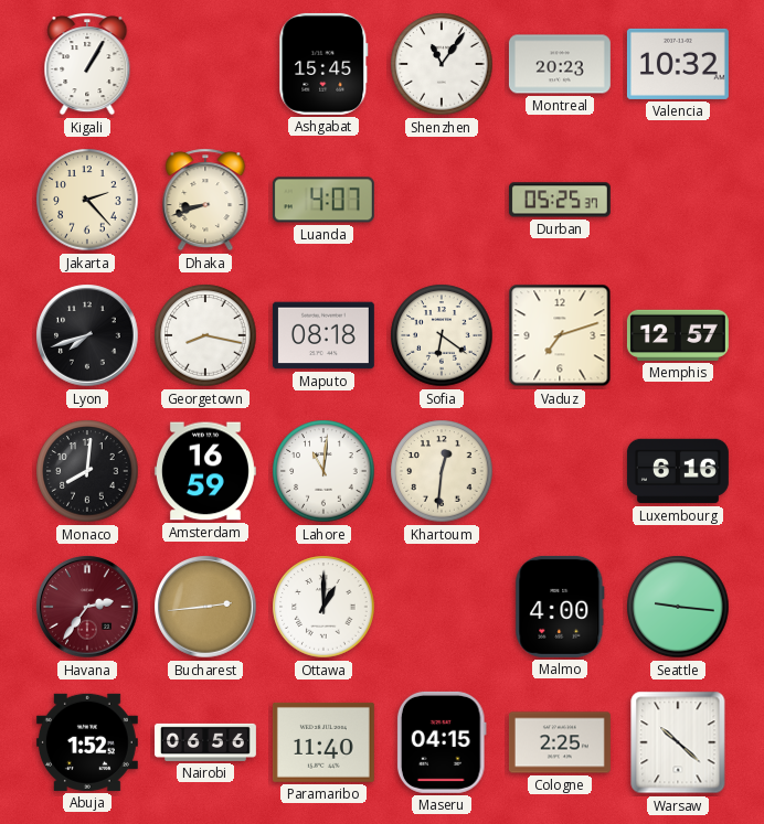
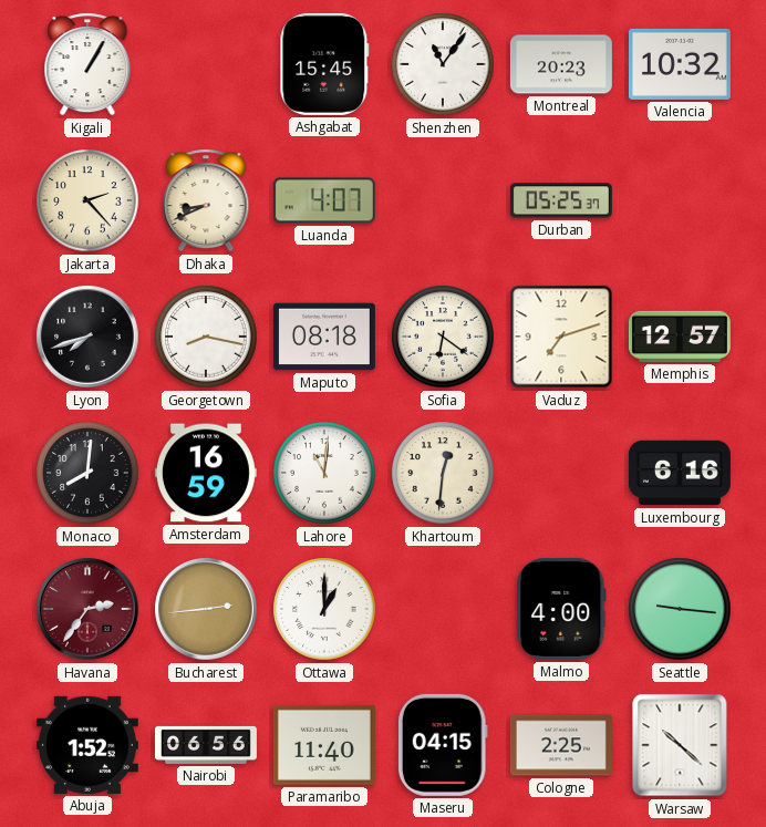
Dhaka: 8:42 -> 8:41
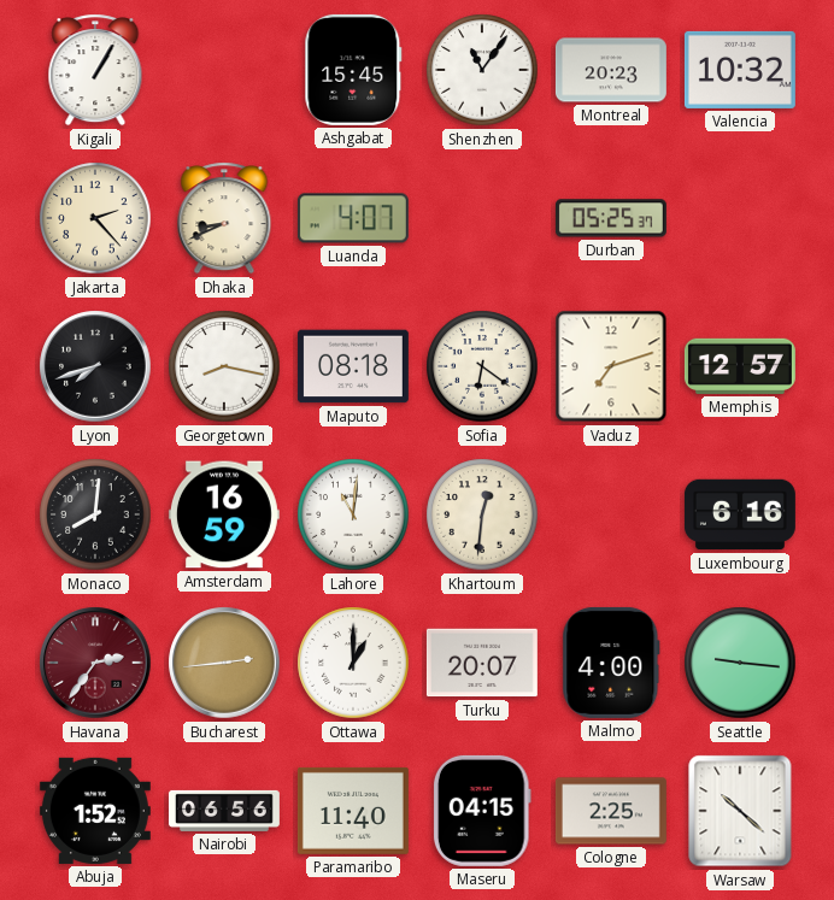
Turku: none -> 20:07
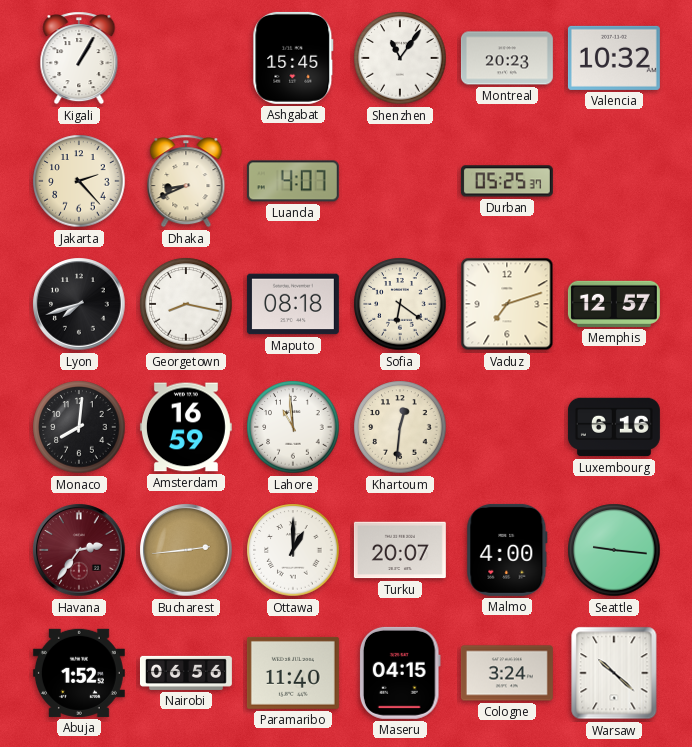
Lahore: 11:01 -> 10:59
Cologne: 2:25 -> 3:24
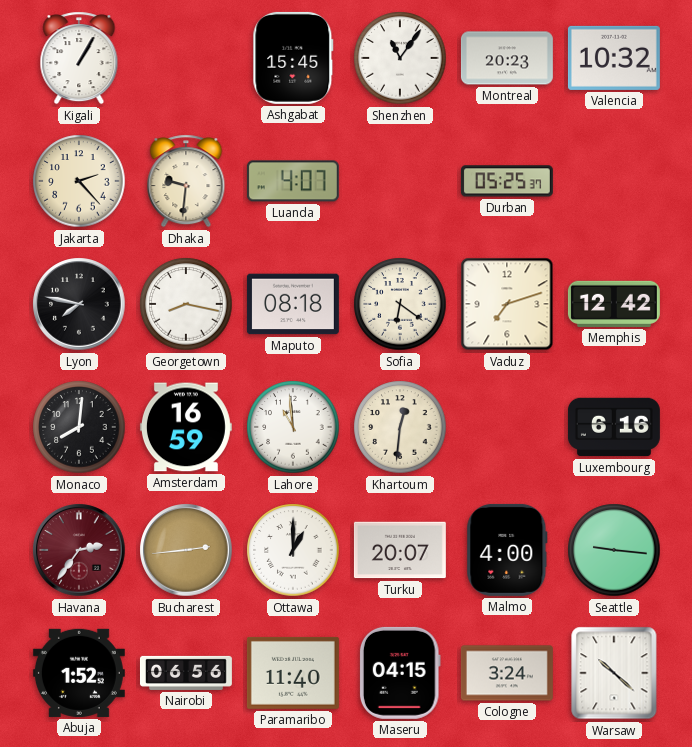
Dhaka: 8:41 -> 9:31
Lyon: 7:42 -> 7:47
Memphis: 12:57 -> 12:42
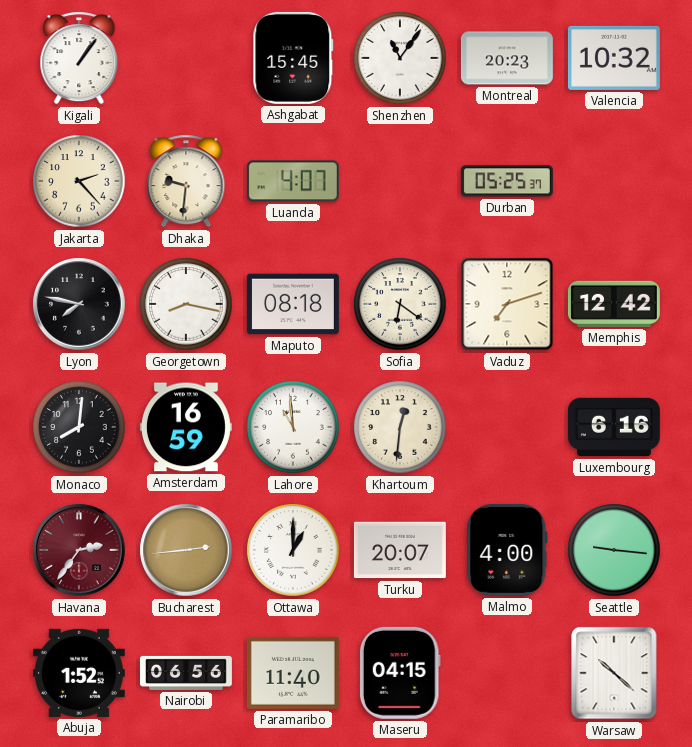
Kigali: 1:05 -> 1:06
Cologne: 3:24 -> none
